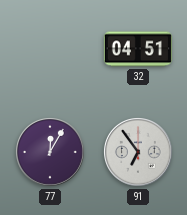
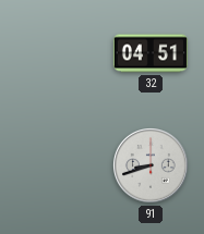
77: 12:05 -> none
91: 6:54 -> 8:42
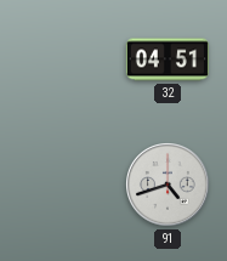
91: 8:42 -> 4:42
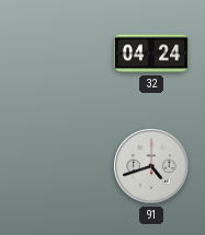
32: 04:51 -> 04:24
